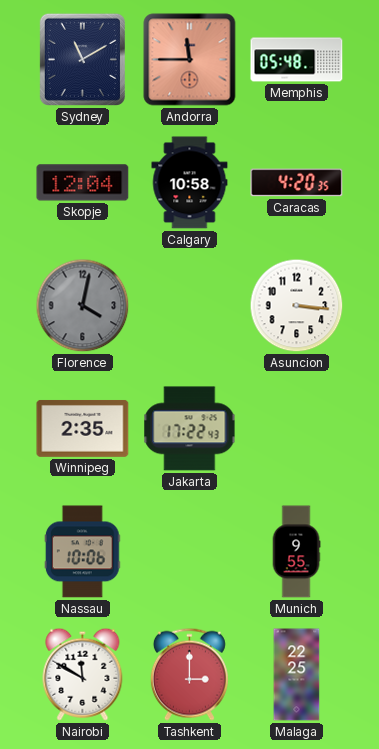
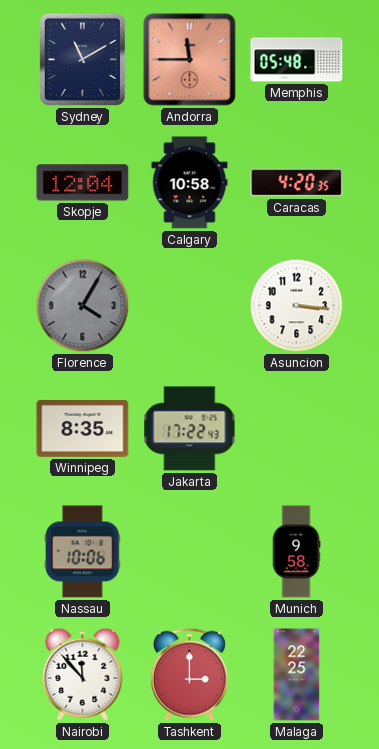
Florence: 4:02 -> 4:05
Winnipeg: 2:35 -> 8:35
Munich: 9:55 -> 9:58
Nairobi: 11:50 -> 11:53
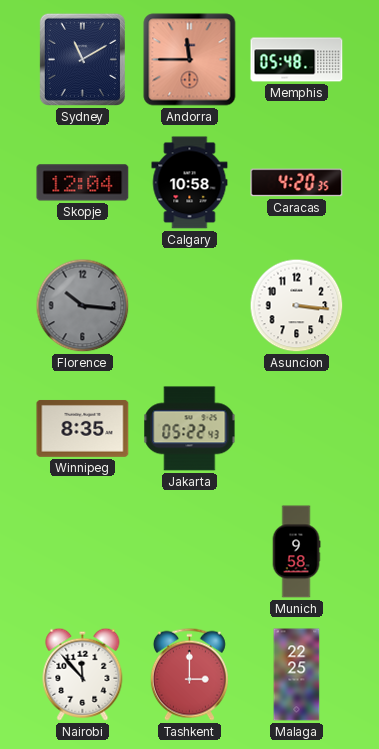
Florence: 4:05 -> 10:16
Jakarta: 17:22 -> 05:22
Nassau: 10:06 -> none
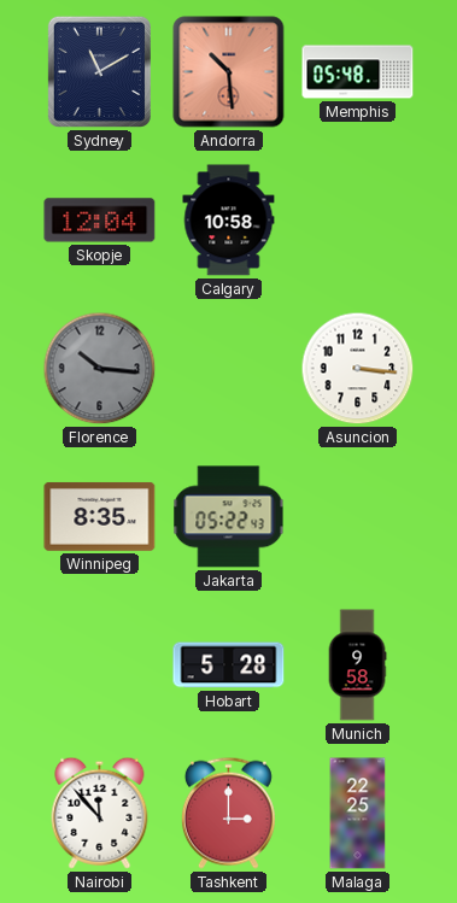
Andorra: 11:45 -> 10:29
Caracas: 4:20 -> none
Hobart: none -> 5:28
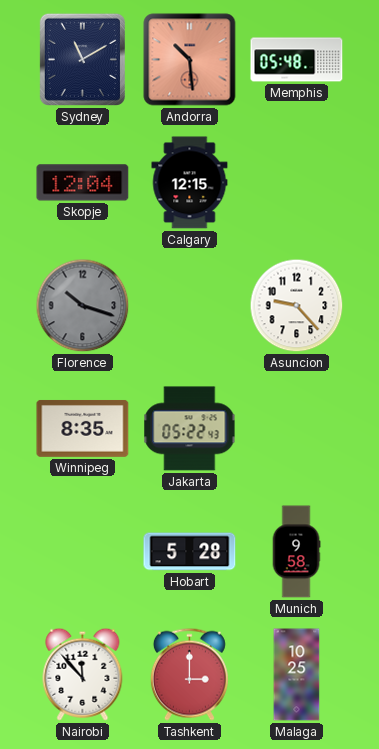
Calgary: 10:58 -> 12:15
Florence: 10:16 -> 10:18
Asuncion: 3:16 -> 9:23
Malaga: 22:25 -> 10:25
